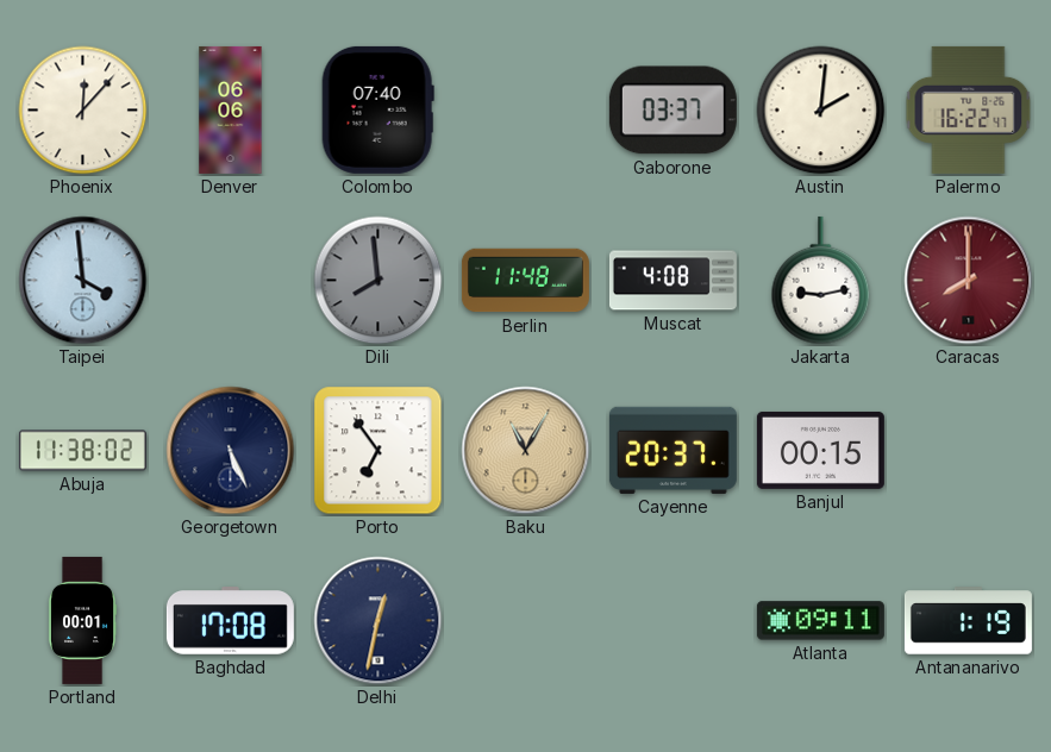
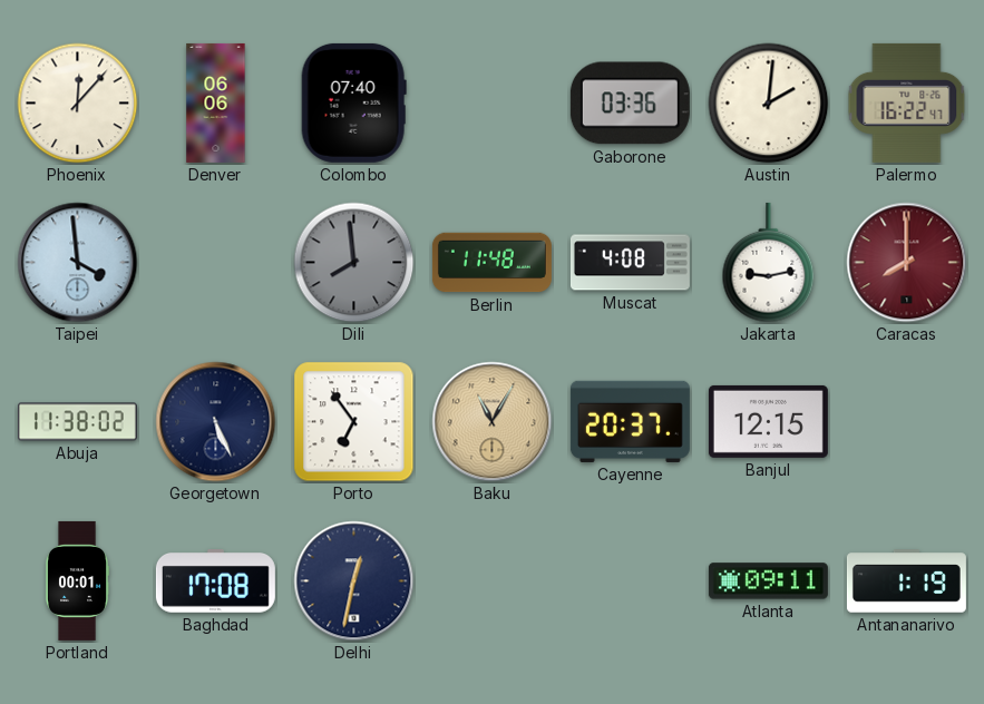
Gaborone: 03:37 -> 03:36
Banjul: 00:15 -> 12:15
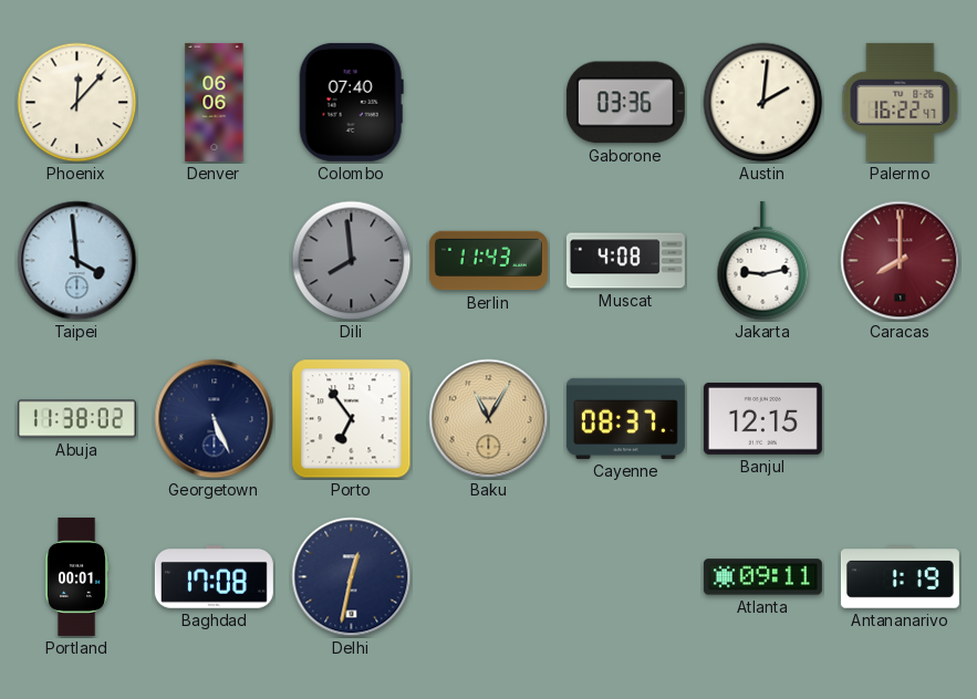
Berlin: 11:48 -> 11:43
Cayenne: 20:37 -> 08:37
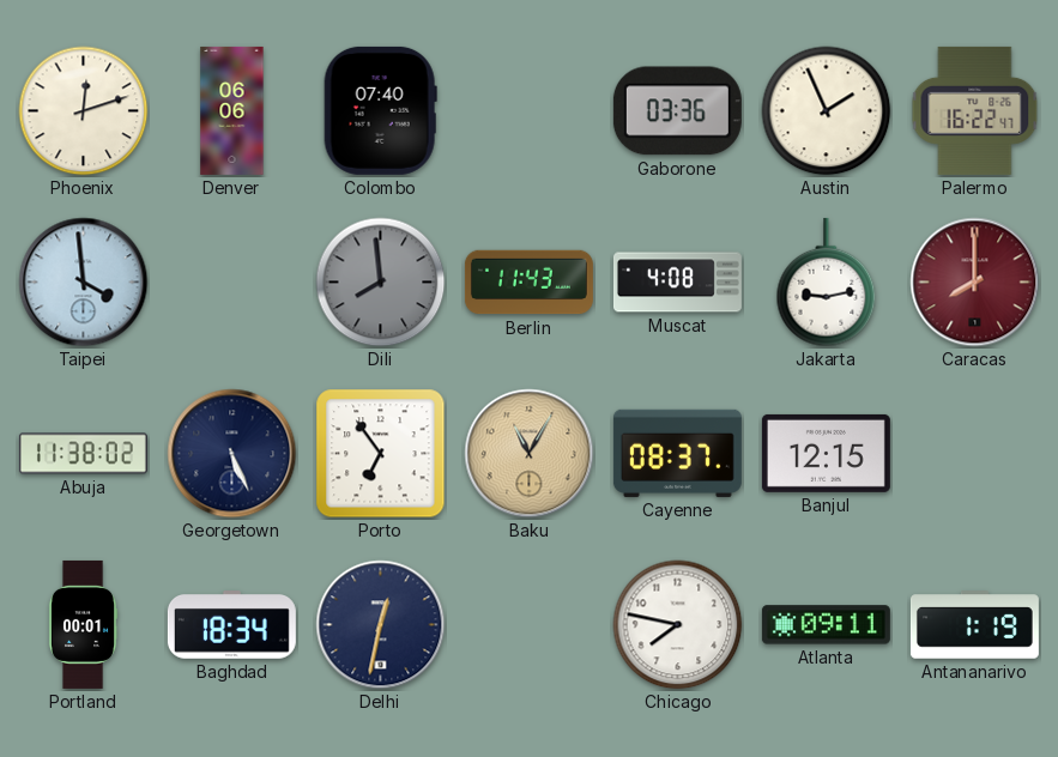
Phoenix: 12:07 -> 12:12
Austin: 2:01 -> 1:56
Baghdad: 17:08 -> 18:34
Chicago: none -> 7:47
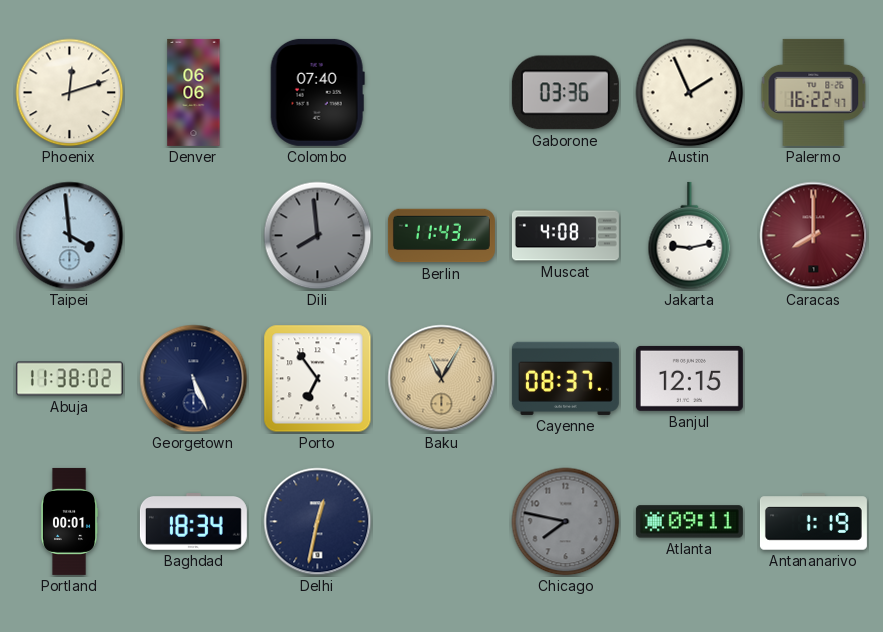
Chicago dial: white -> grey
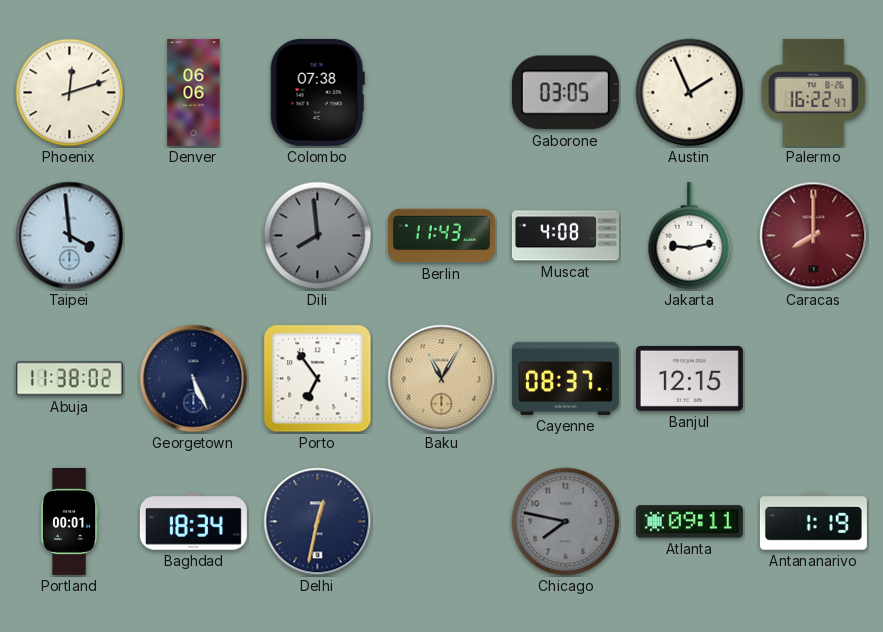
Colombo: 07:40 -> 07:38
Gaborone: 03:36 -> 03:05
